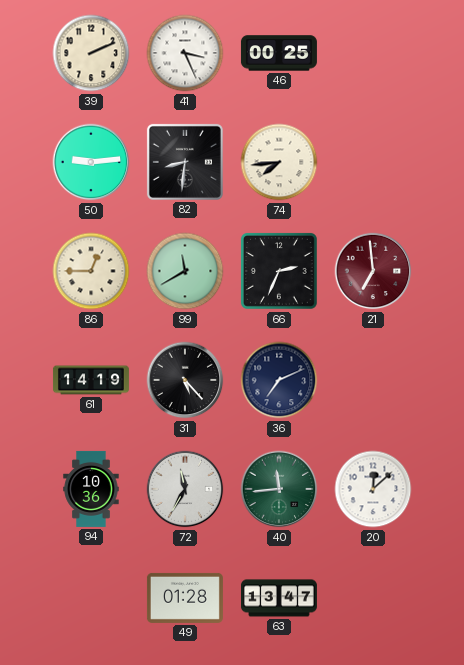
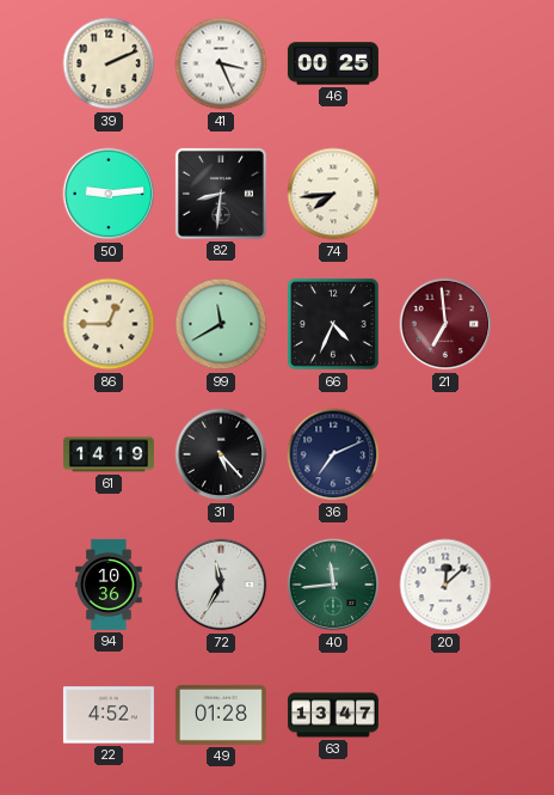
66: 2:34 -> 4:34
22: none -> 4:52
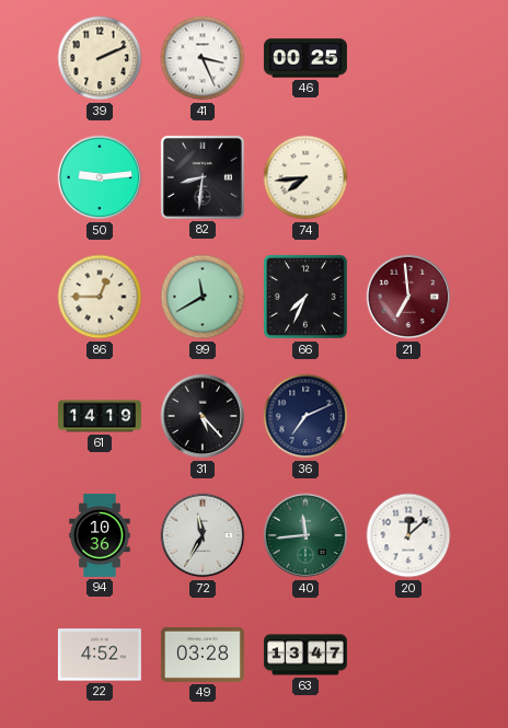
66: 4:34 -> 7:34
49: 01:28 -> 03:28
